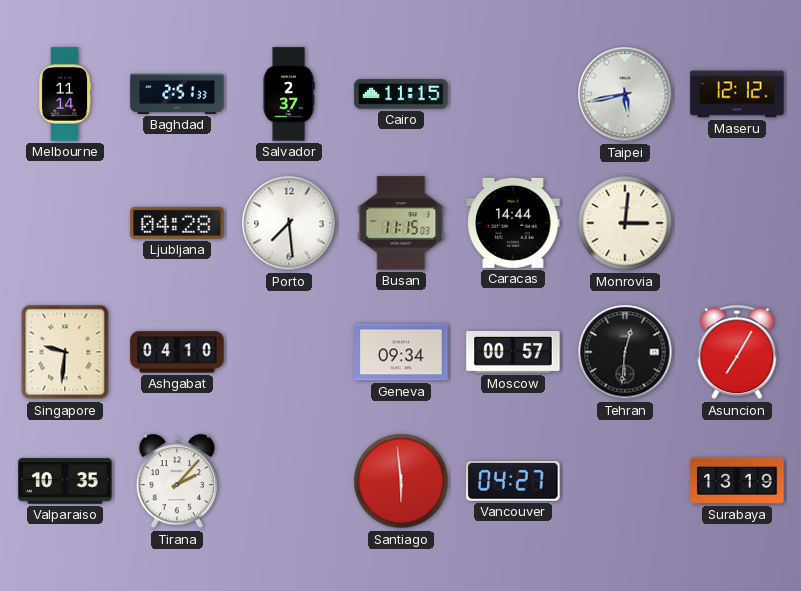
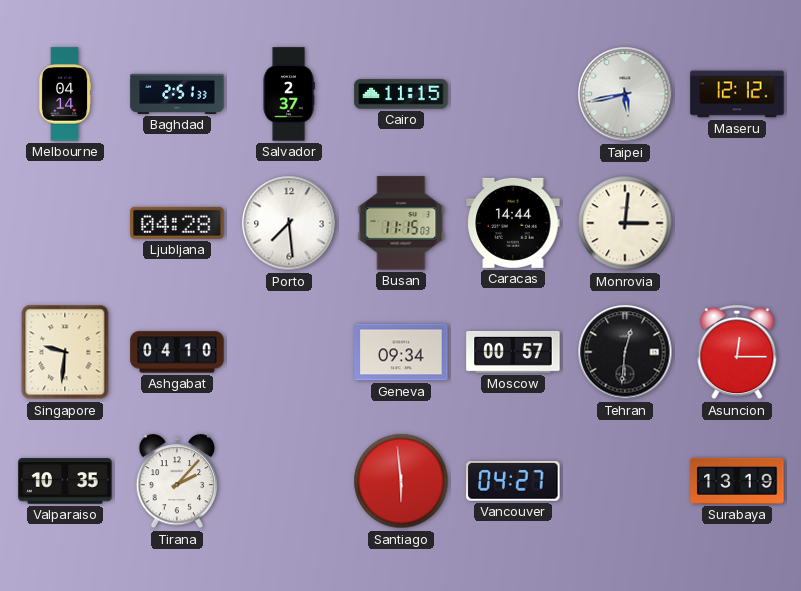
Melbourne: 11:14 -> 04:14
Asuncion: 7:05 -> 12:15
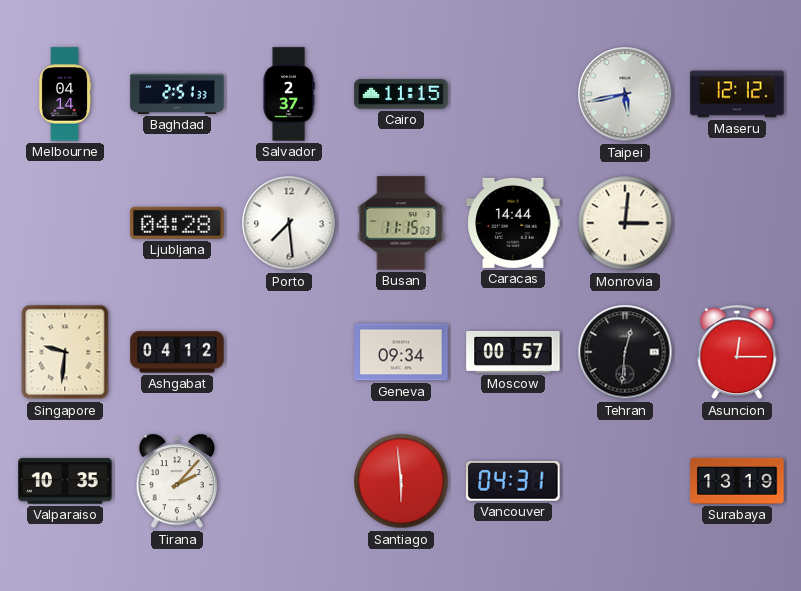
Ashgabat: 04:10 -> 04:12
Vancouver: 04:27 -> 04:31
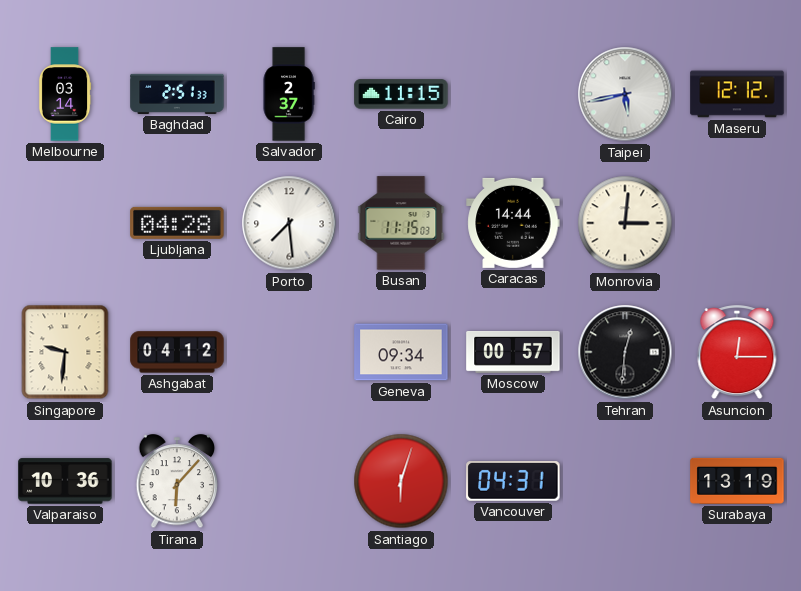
Melbourne: 04:14 -> 03:14
Valparaiso: 10:35 -> 10:36
Tirana: 2:07 -> 6:07
Santiago: 5:59 -> 6:03
